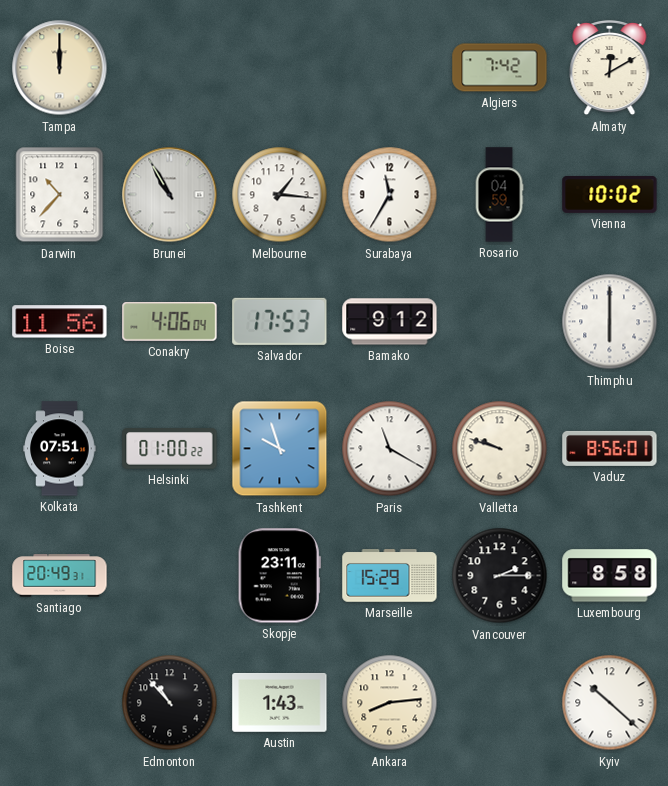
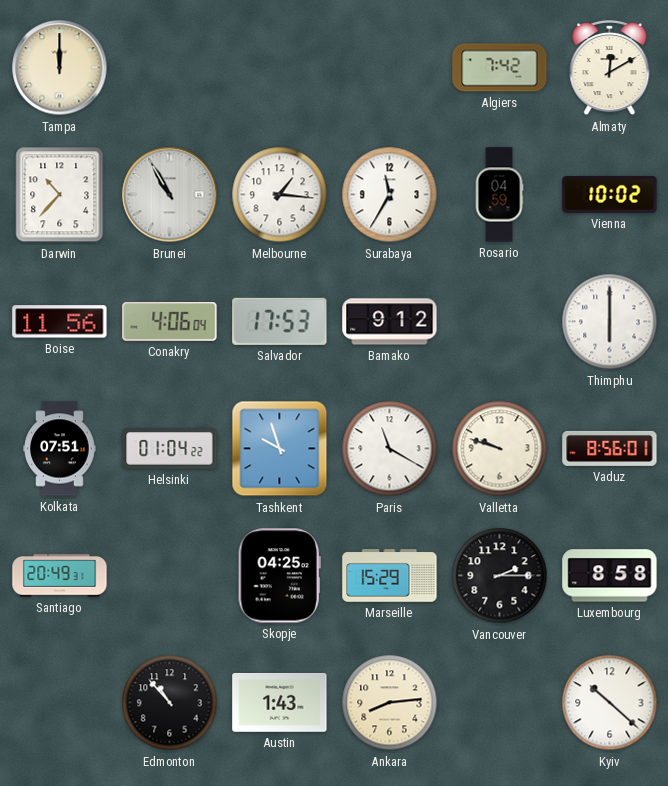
Helsinki: 01:00 -> 01:04
Skopje: 23:11 -> 04:25
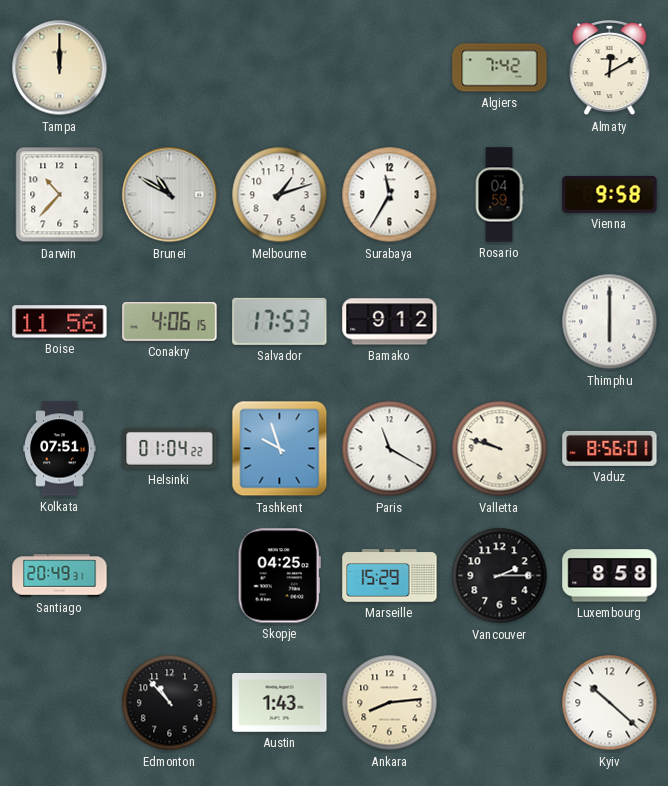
Brunei: 10:55 -> 10:50
Melbourne: 1:16 -> 1:12
Vienna: 10:02 -> 9:58
Conakry: 4:06:04 -> 4:06:15
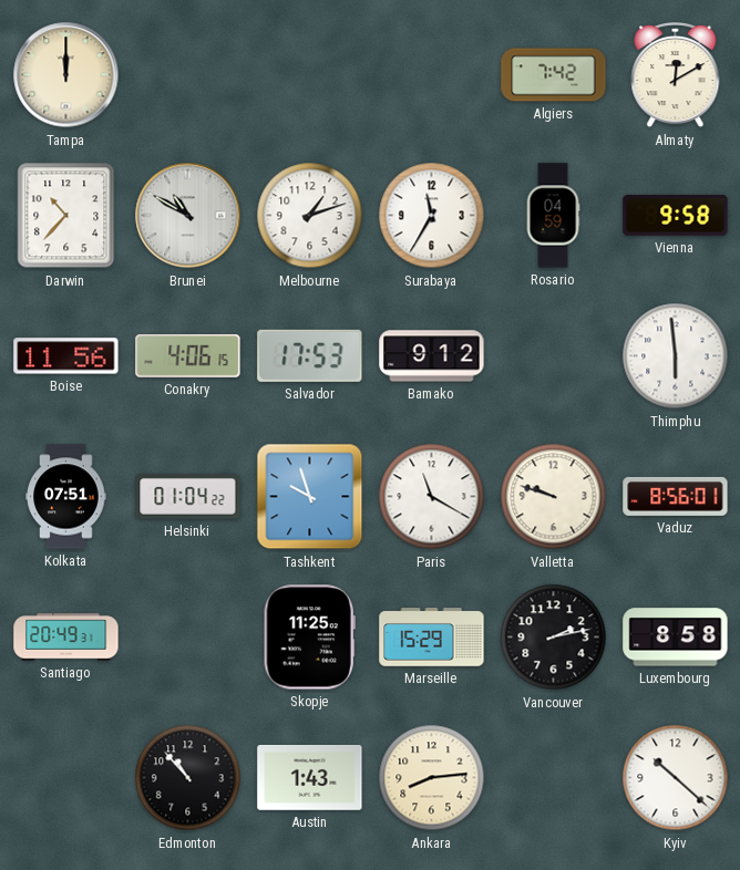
Thimphu: 6:00 -> 5:59
Skopje: 04:25 -> 11:25
Vancouver: 2:15 -> 2:13
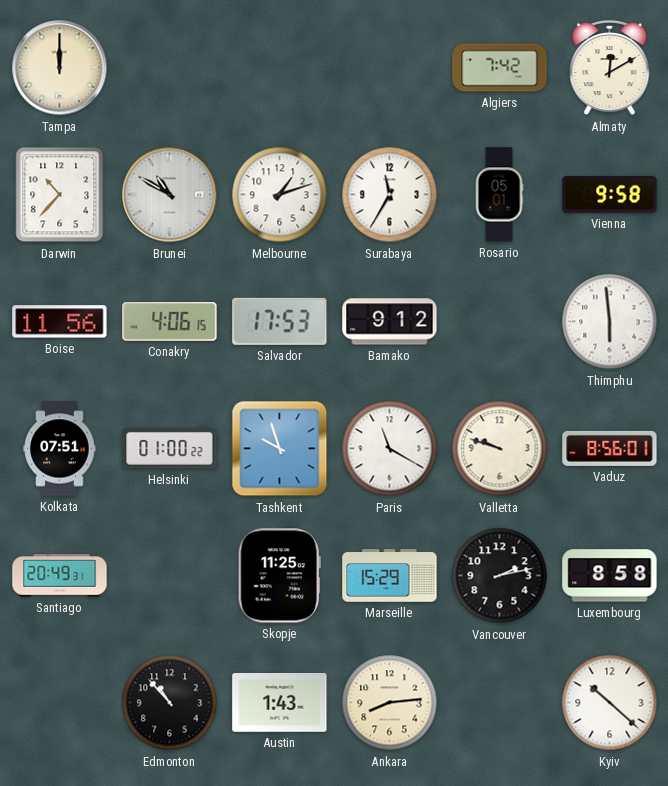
Rosario: 04:59 -> 05:01
Helsinki: 01:04 -> 01:00
